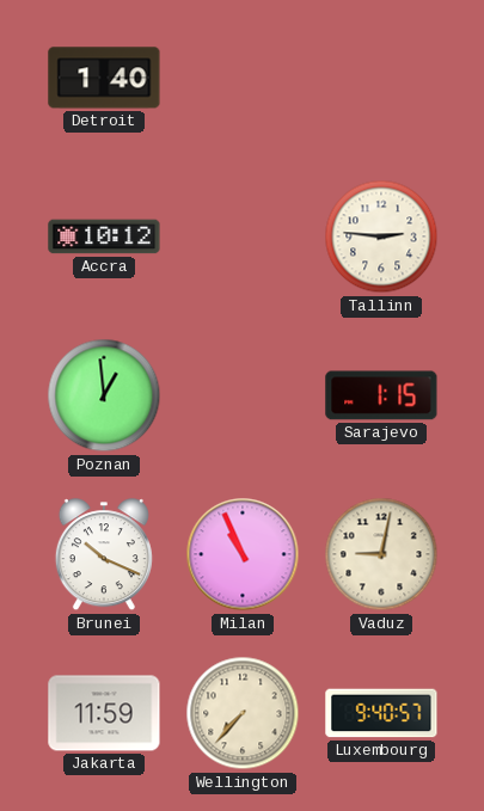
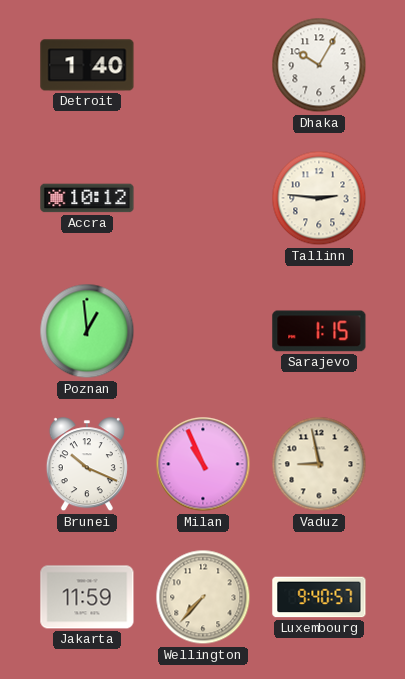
Dhaka: none -> 10:05
Vaduz: 9:02 -> 8:58
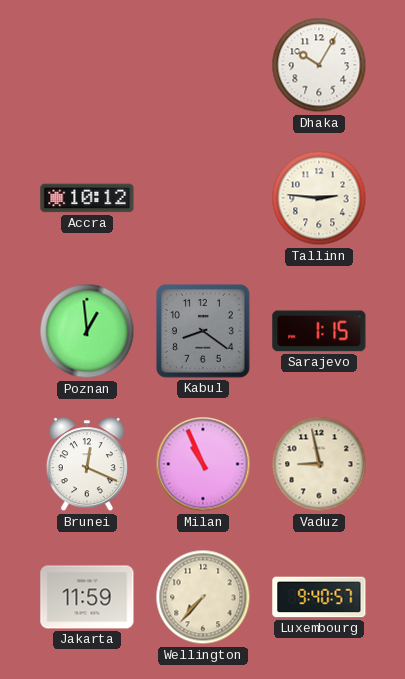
Detroit: 1:40 -> none
Kabul: none -> 8:21
Brunei: 10:19 -> 12:19
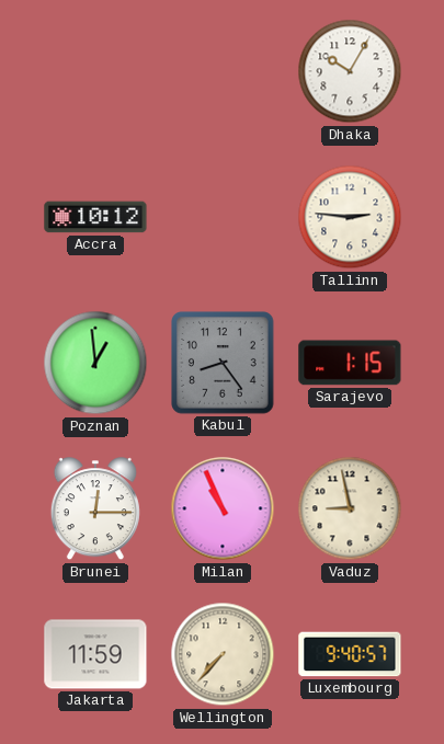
Kabul: 8:21 -> 8:24
Brunei: 12:19 -> 12:15
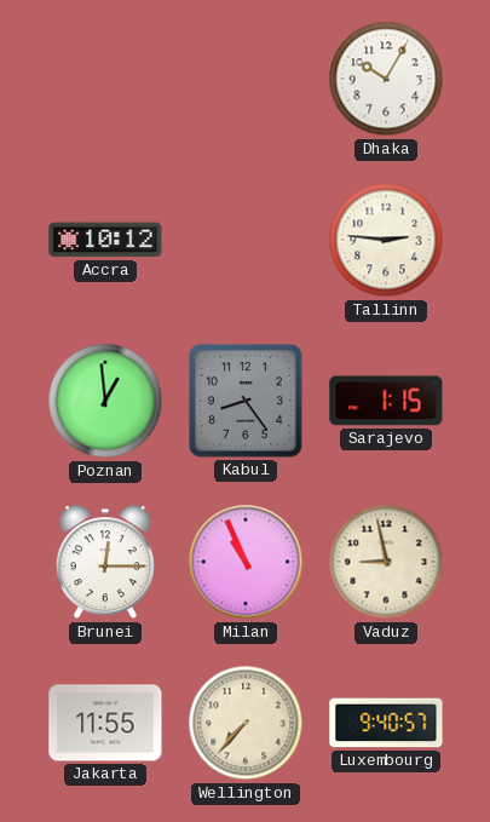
Jakarta: 11:59 -> 11:55
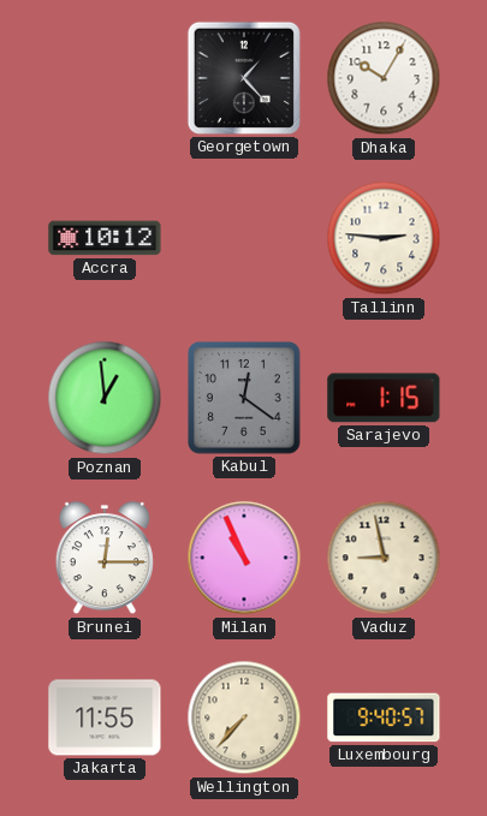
Georgetown: none -> 1:23
Kabul: 8:24 -> 12:21
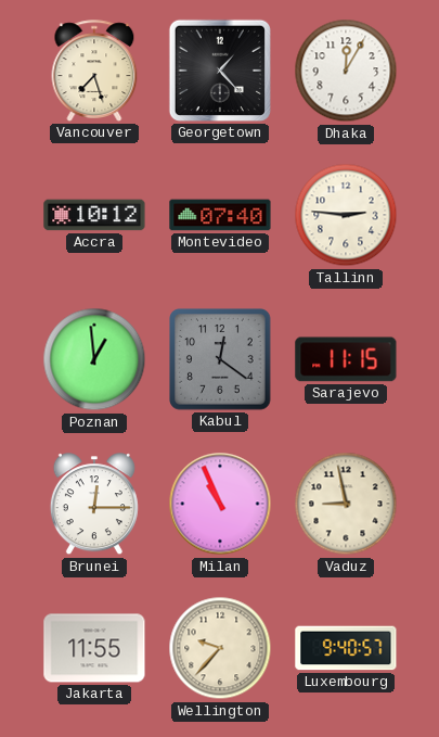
Vancouver: none -> 7:27
Dhaka: 10:05 -> 12:05
Montevideo: none -> 07:40
Sarajevo: 1:15 -> 11:15
Wellington: 7:37 -> 9:37
